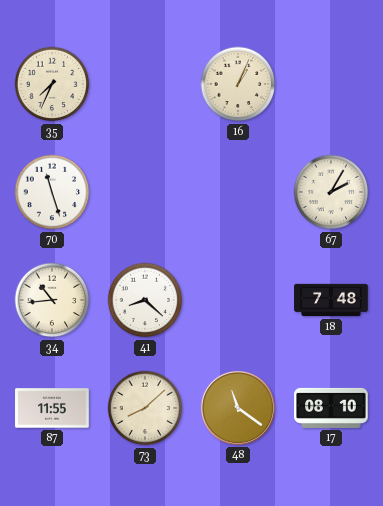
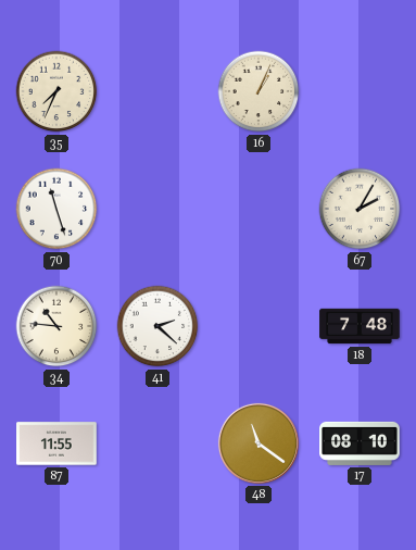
34: 10:44 -> 10:46
41: 8:22 -> 2:22
73: 8:08 -> none
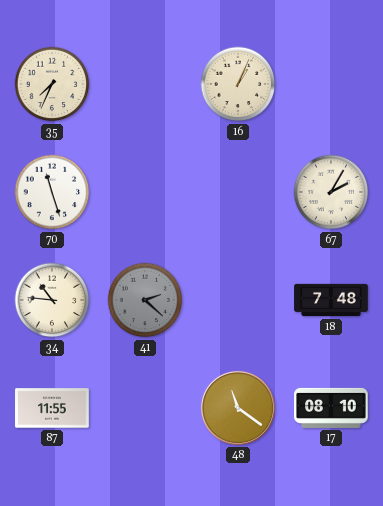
41 dial: white -> grey
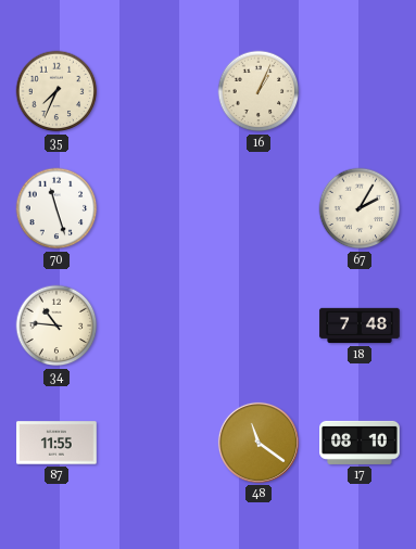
41: 2:22 -> none
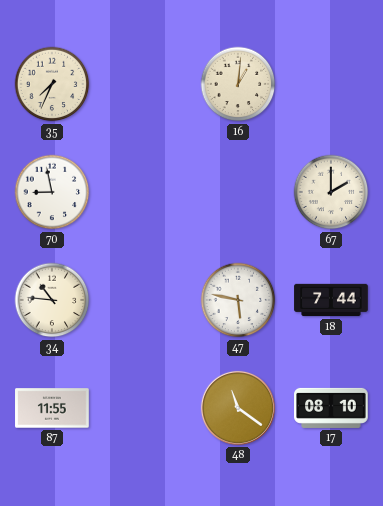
16: 1:04 -> 1:01
70: 11:27 -> 8:58
67: 2:05 -> 2:00
47: none -> 5:47
18: 7:48 -> 7:44
